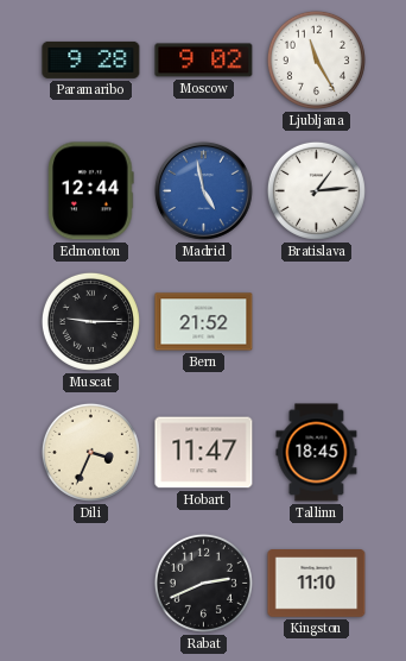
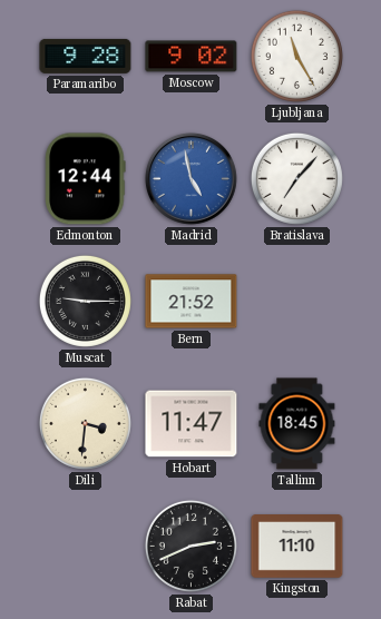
Bratislava: 1:14 -> 7:07
Dili: 3:34 -> 3:31
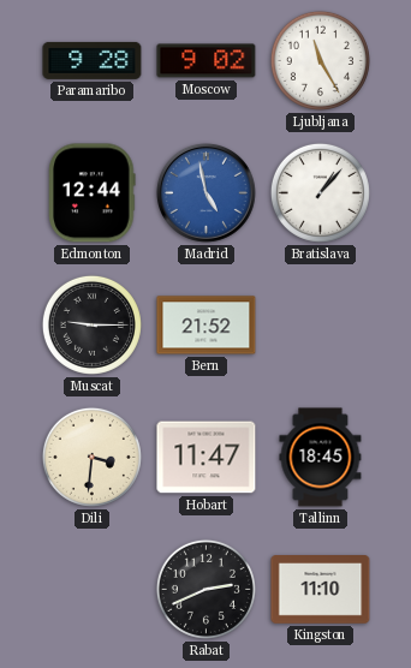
Bratislava: 7:07 -> 1:07
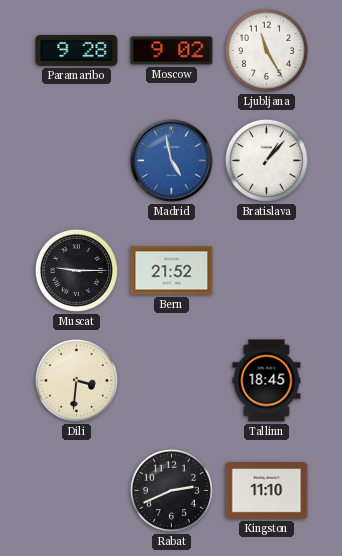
Edmonton: 12:44 -> none
Hobart: 11:47 -> none
